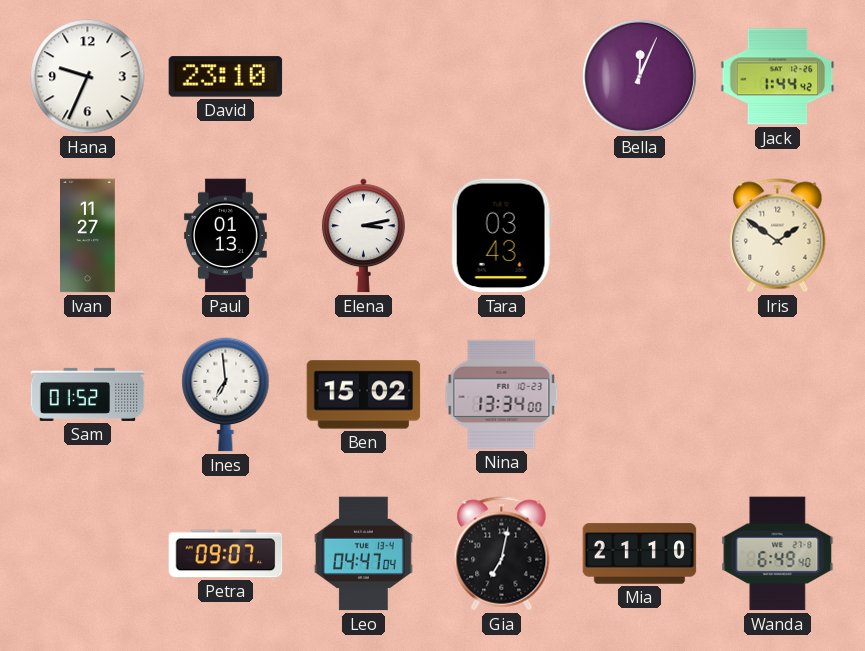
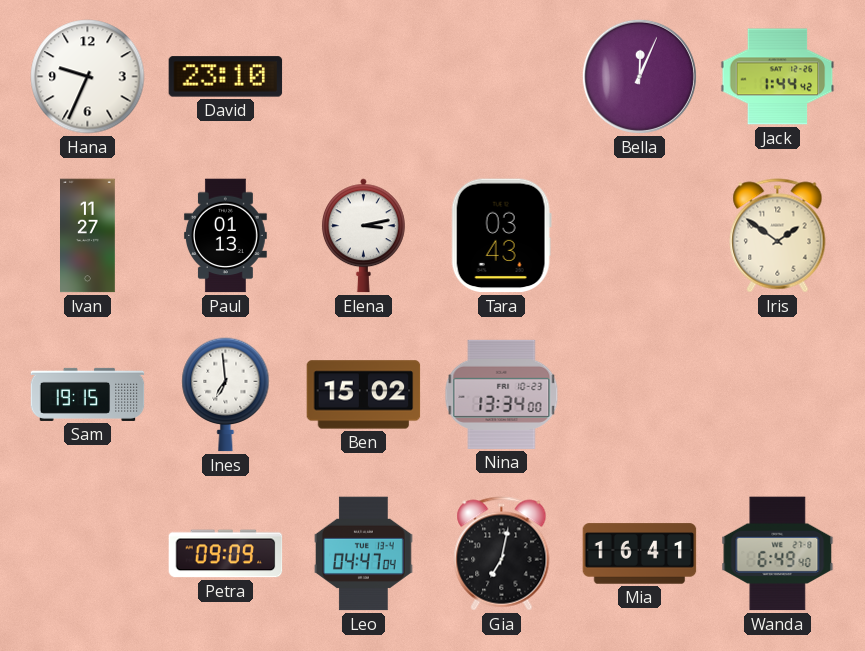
Sam: 01:52 -> 19:15
Petra: 09:07 -> 09:09
Mia: 21:10 -> 16:41
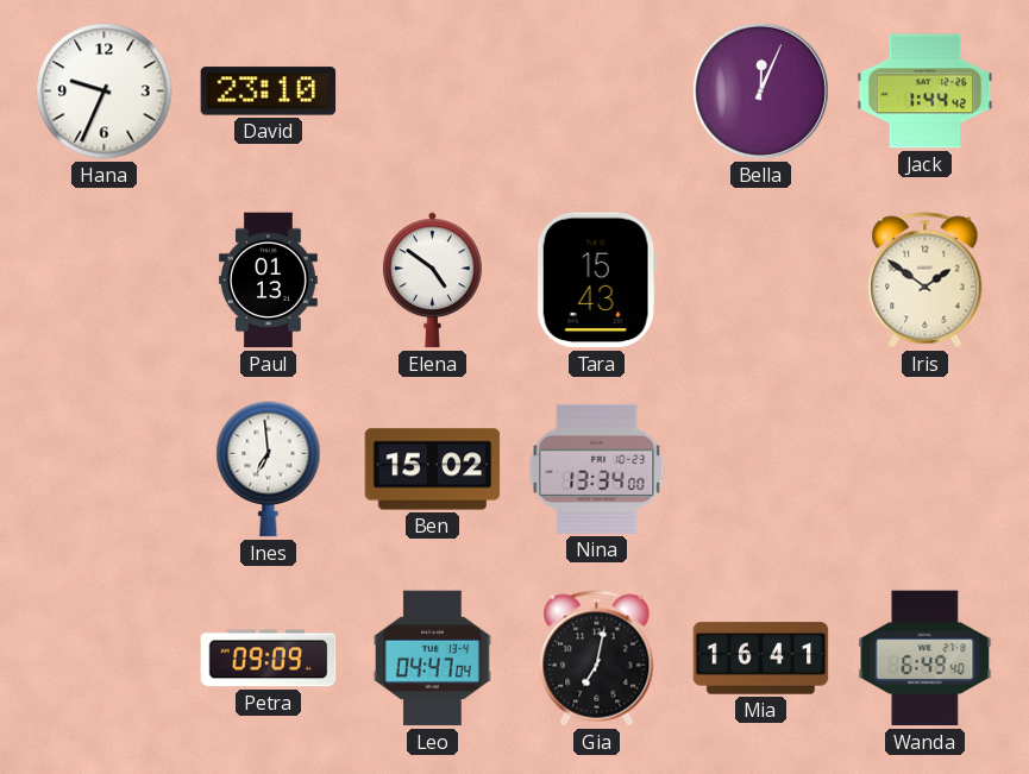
Ivan: 11:27 -> none
Elena: 3:13 -> 4:51
Tara: 03:43 -> 15:43
Sam: 19:15 -> none
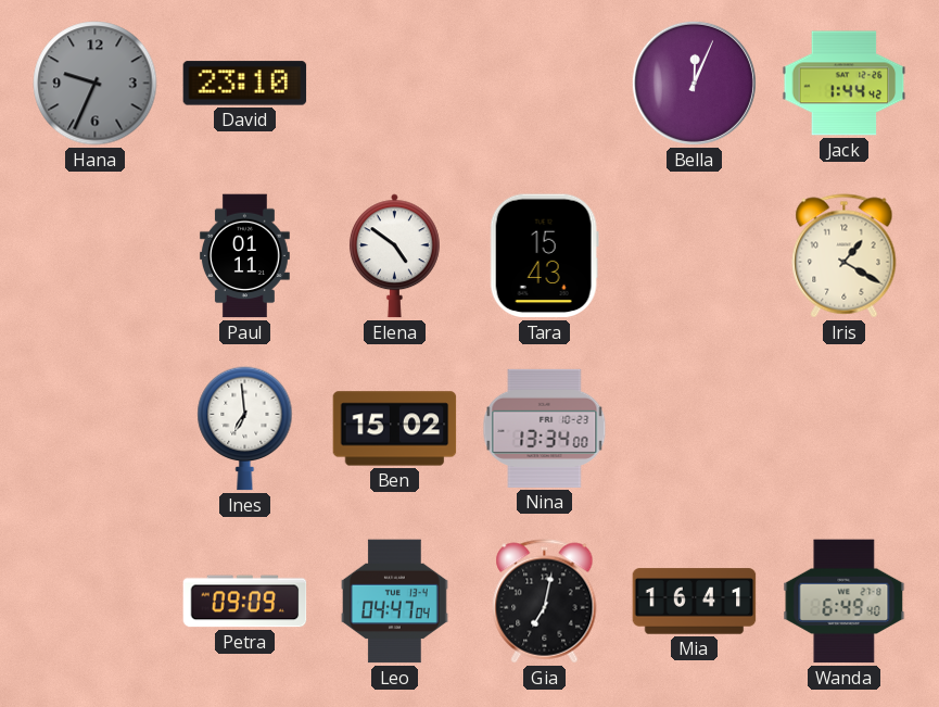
Hana dial: white -> grey
Paul: 01:13 -> 01:11
Iris: 1:51 -> 1:20
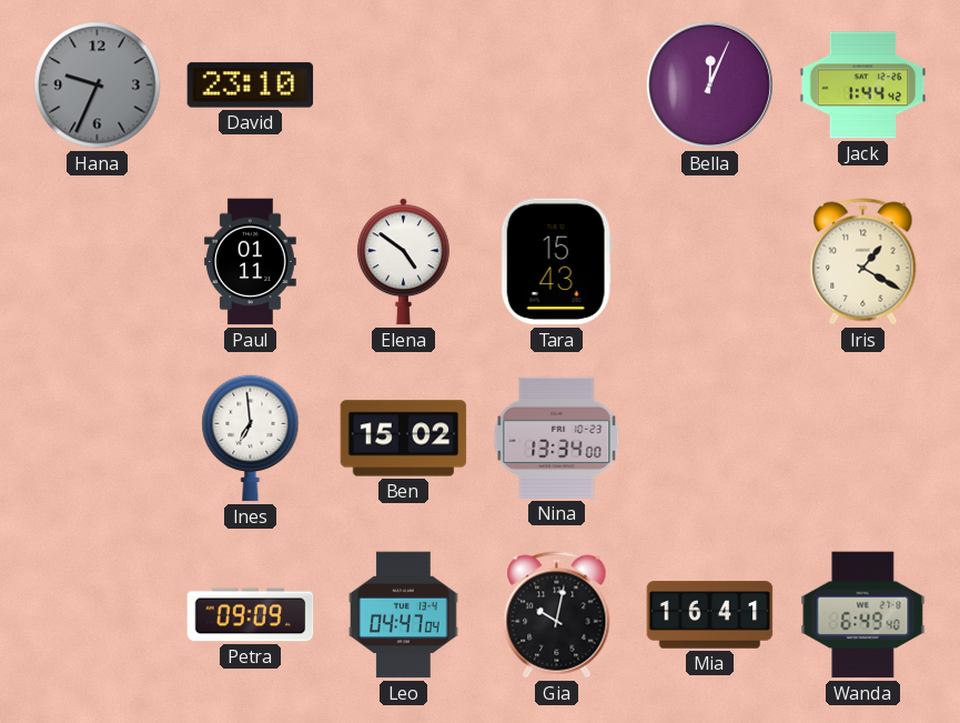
Gia: 7:02 -> 10:02
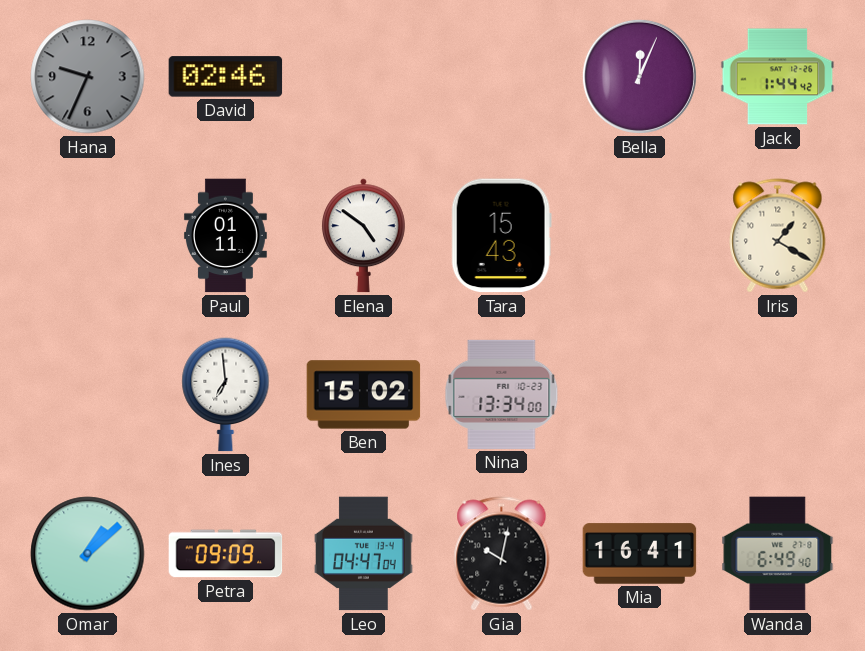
David: 23:10 -> 02:46
Omar: none -> 1:08
